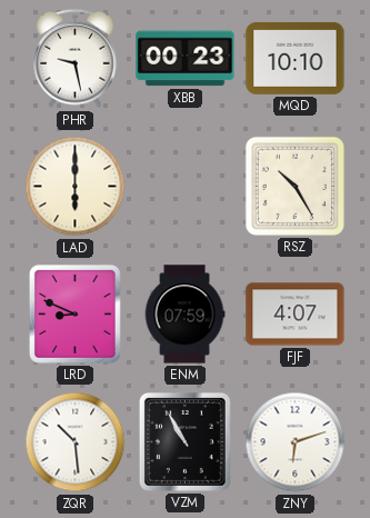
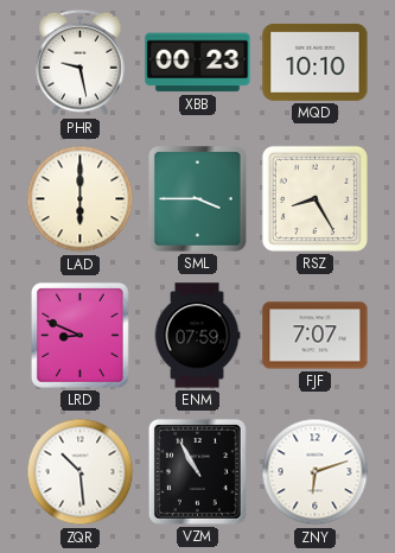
SML: none -> 3:45
RSZ: 10:25 -> 8:25
FJF: 4:07 -> 7:07
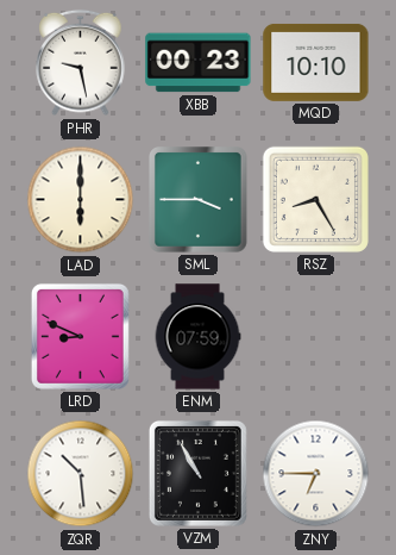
FJF: 7:07 -> none
ZNY: 6:12 -> 6:45
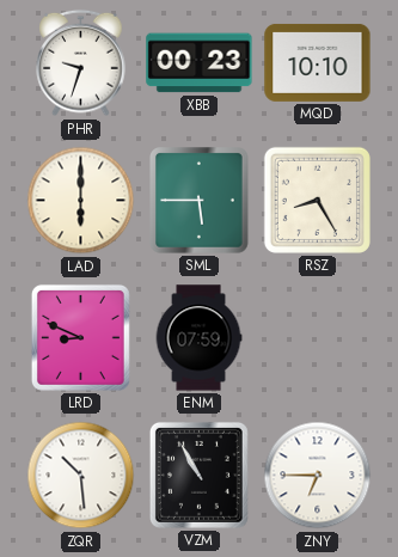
PHR: 9:28 -> 9:33
SML: 3:45 -> 5:45
